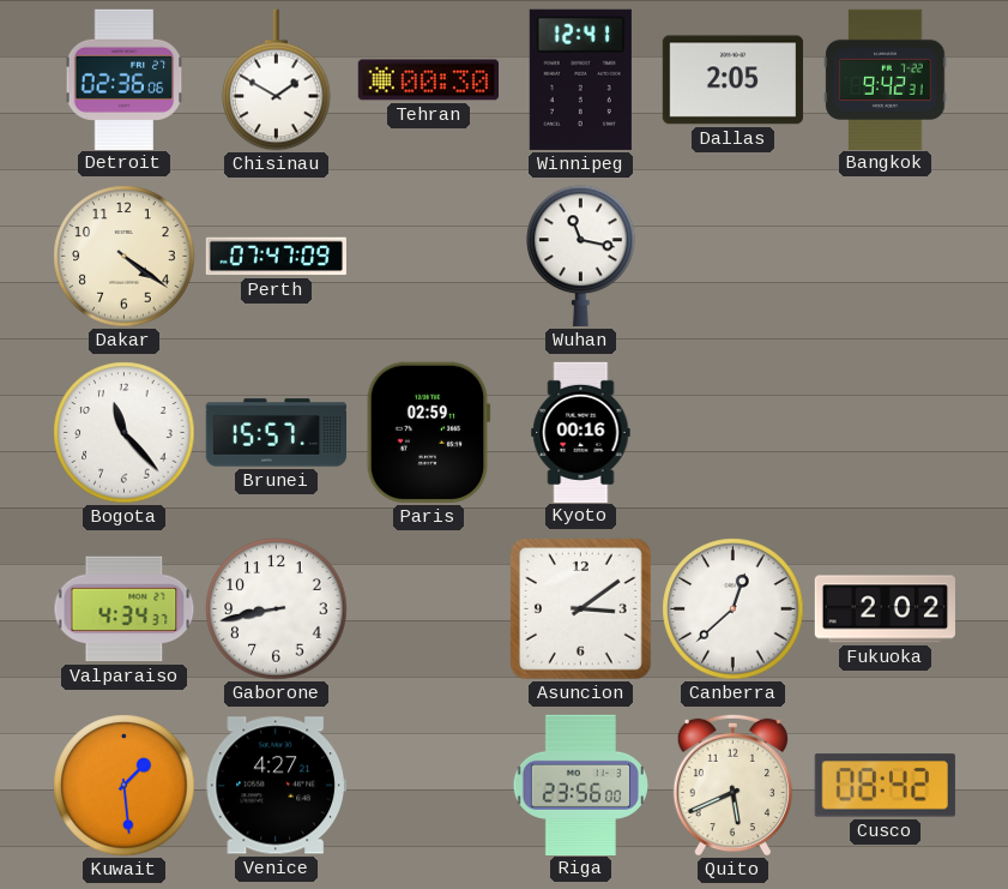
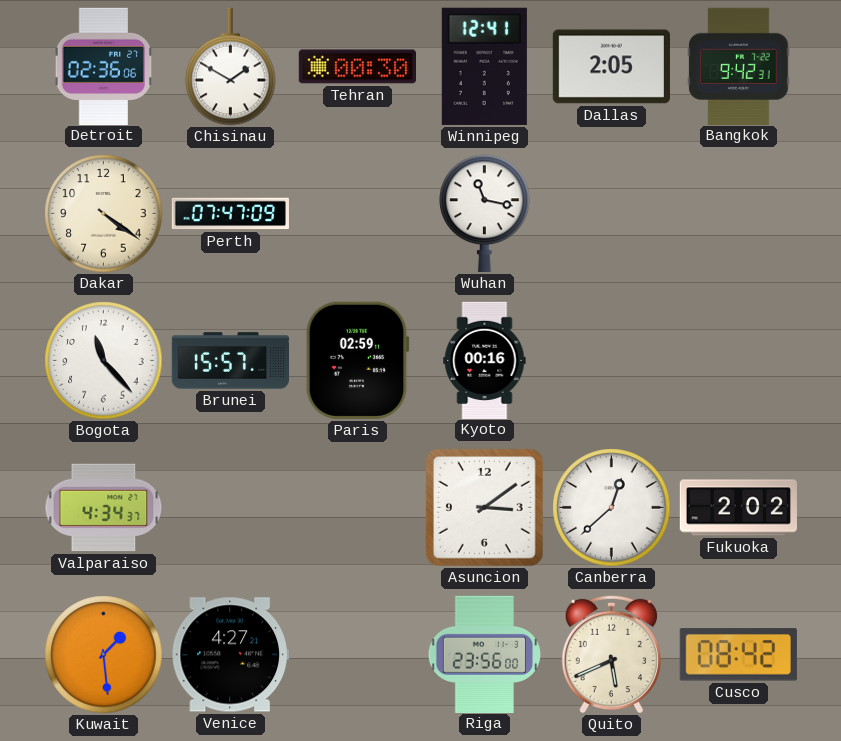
Gaborone: 8:43 -> none
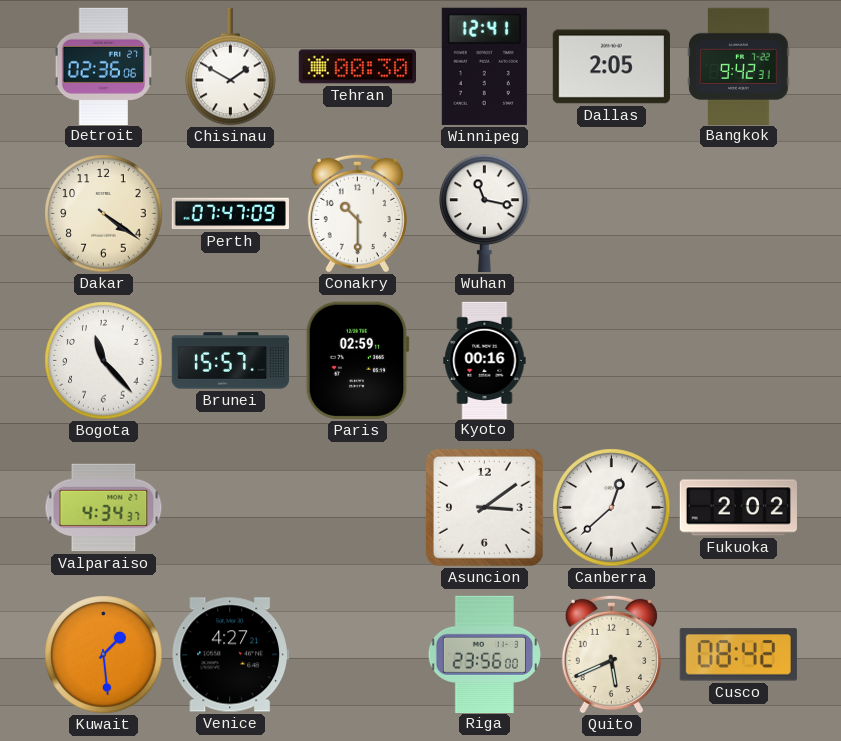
Conakry: none -> 10:30
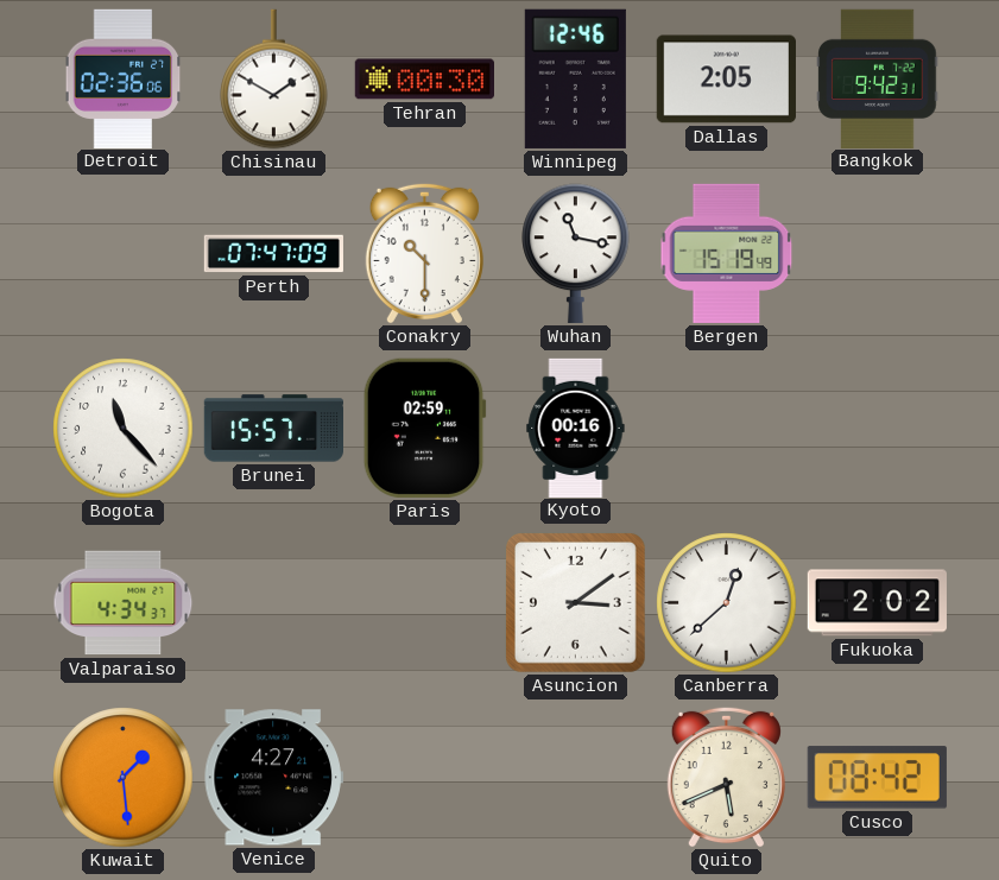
Winnipeg: 12:41 -> 12:46
Dakar: 4:21 -> none
Bergen: none -> 15:19
Riga: 23:56 -> none
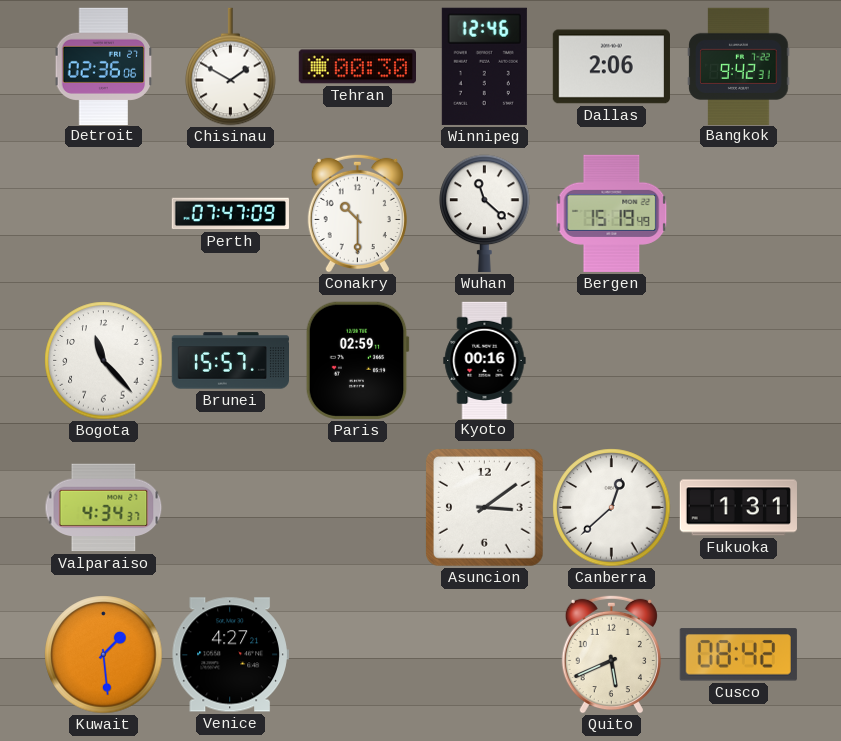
Dallas: 2:05 -> 2:06
Wuhan: 11:17 -> 11:22
Fukuoka: 2:02 -> 1:31
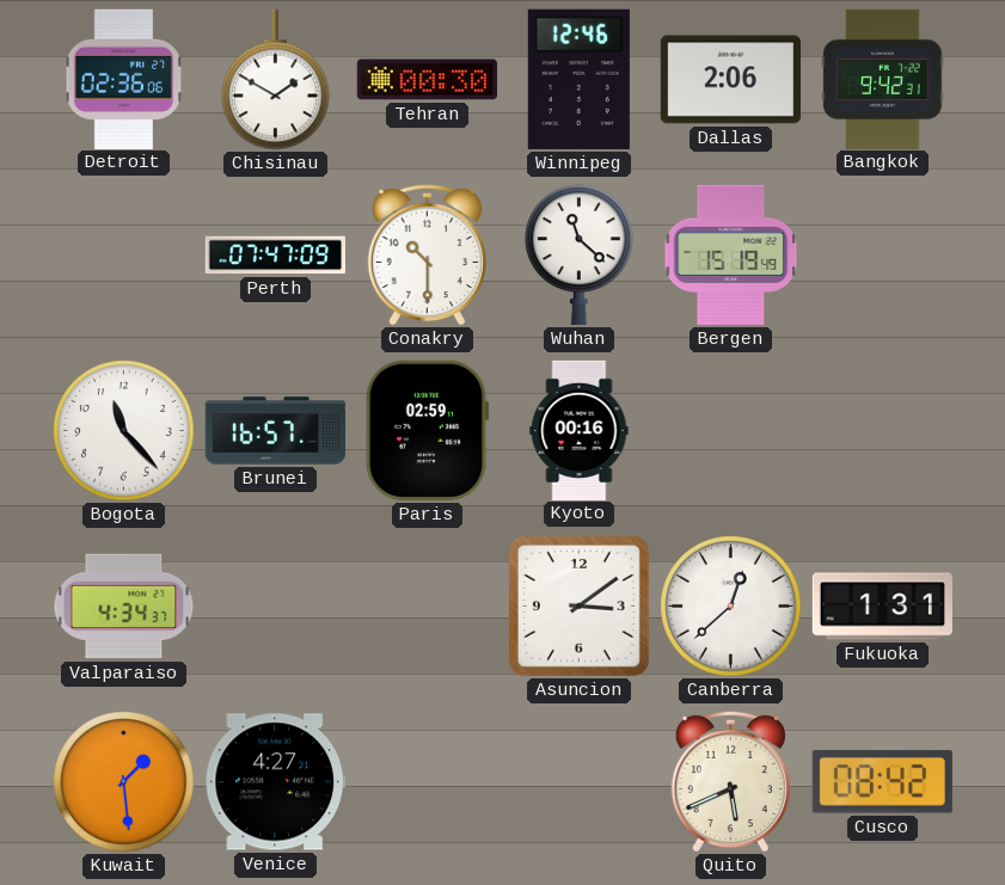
Brunei: 15:57 -> 16:57
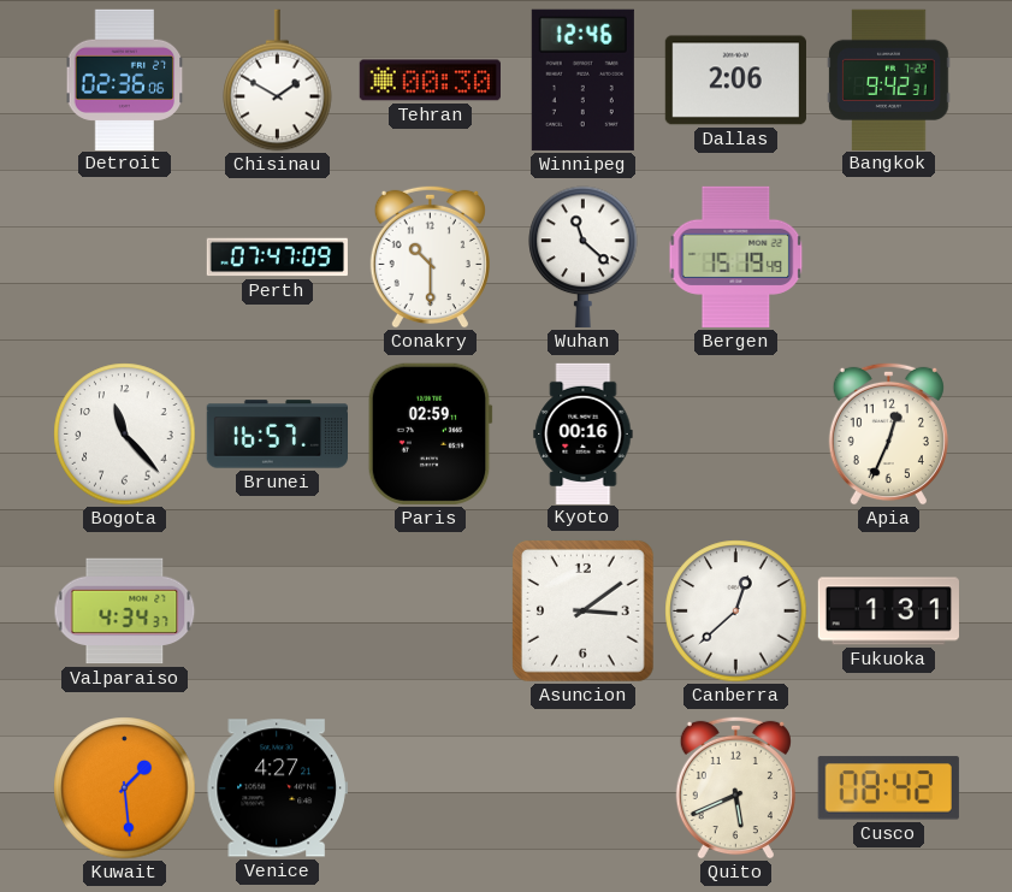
Apia: none -> 12:34
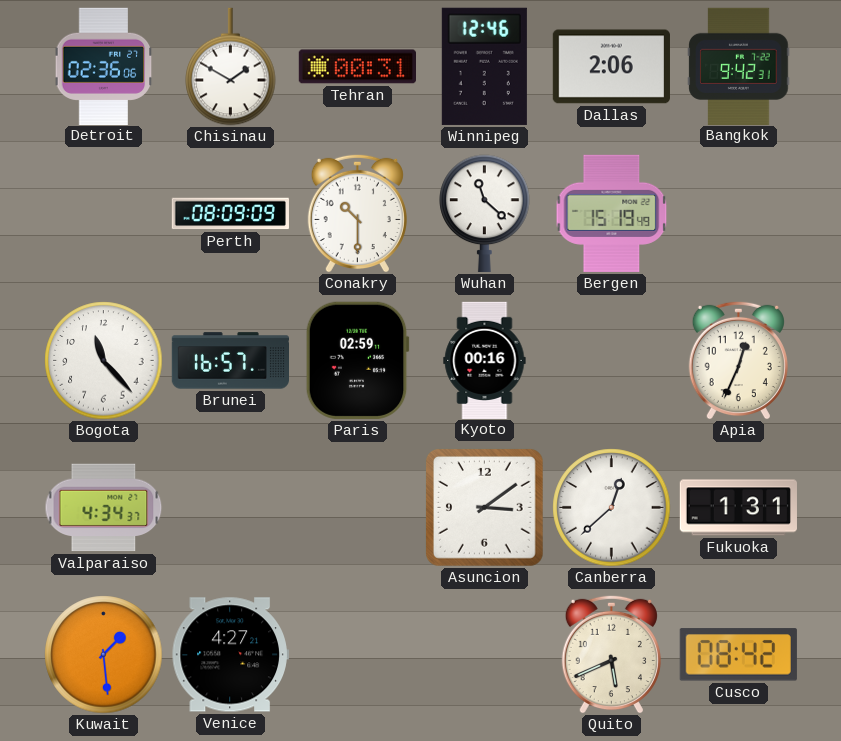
Tehran: 00:30 -> 00:31
Perth: 07:47 -> 08:09
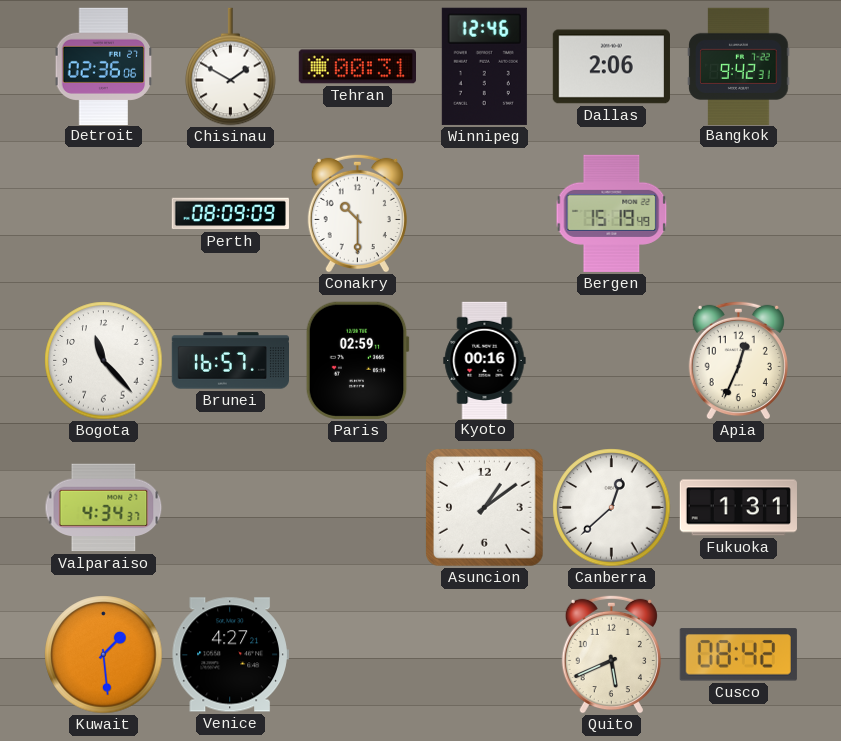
Wuhan: 11:22 -> none
Asuncion: 3:09 -> 1:09
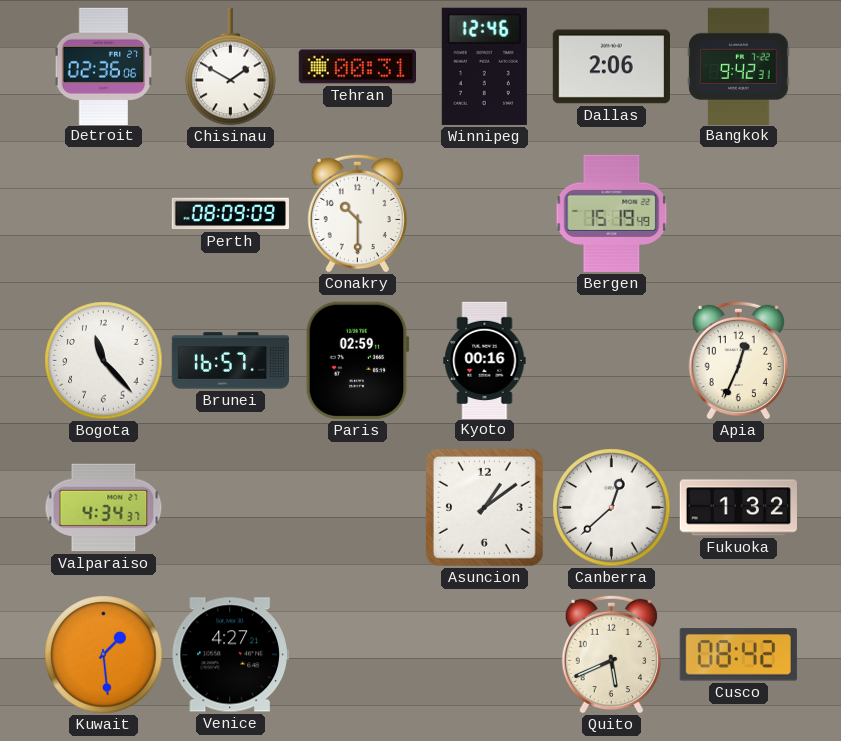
Fukuoka: 1:31 -> 1:32
